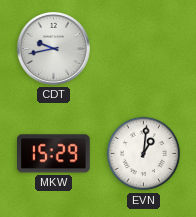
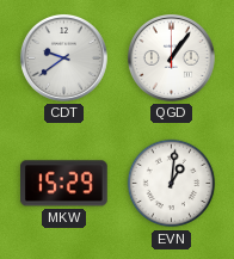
CDT: 9:43 -> 9:39
QGD: none -> 1:06
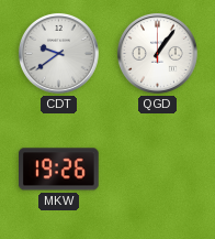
MKW: 15:29 -> 19:26
EVN: 1:01 -> none
